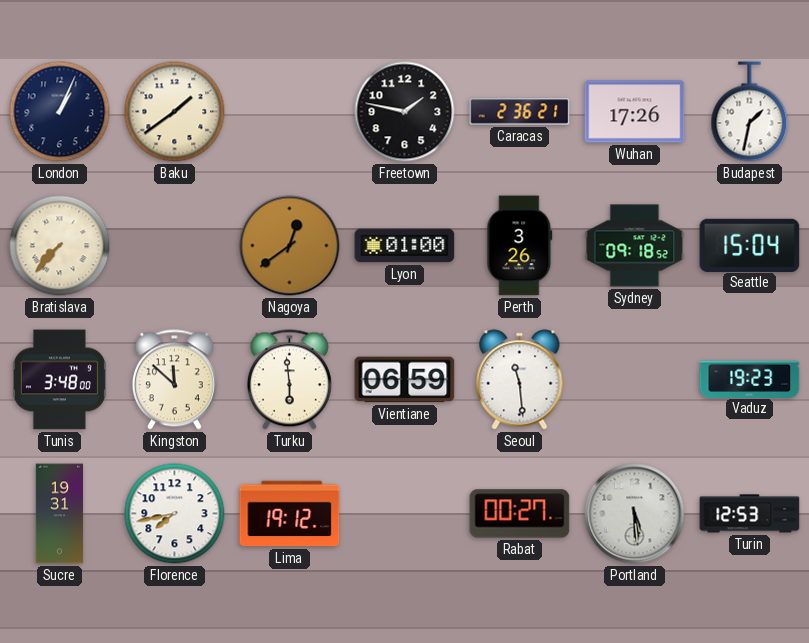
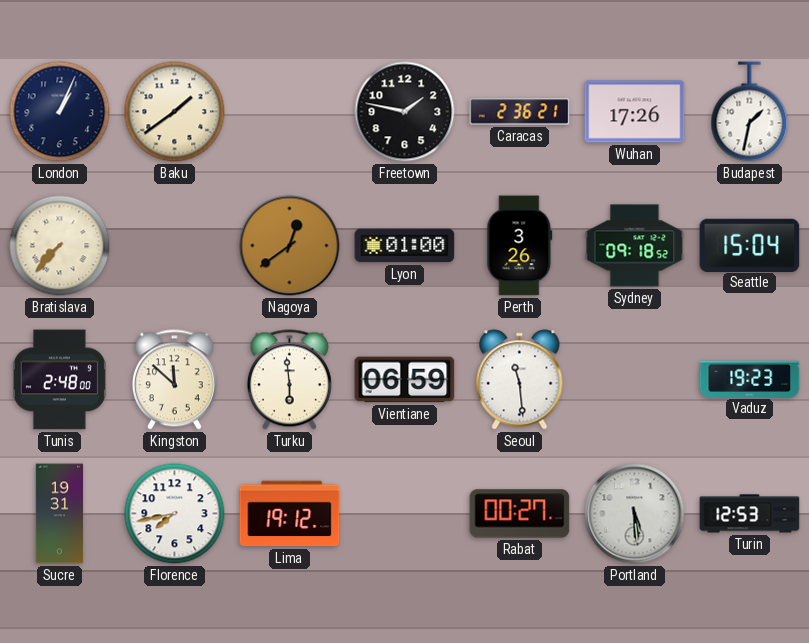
Tunis: 3:48 -> 2:48
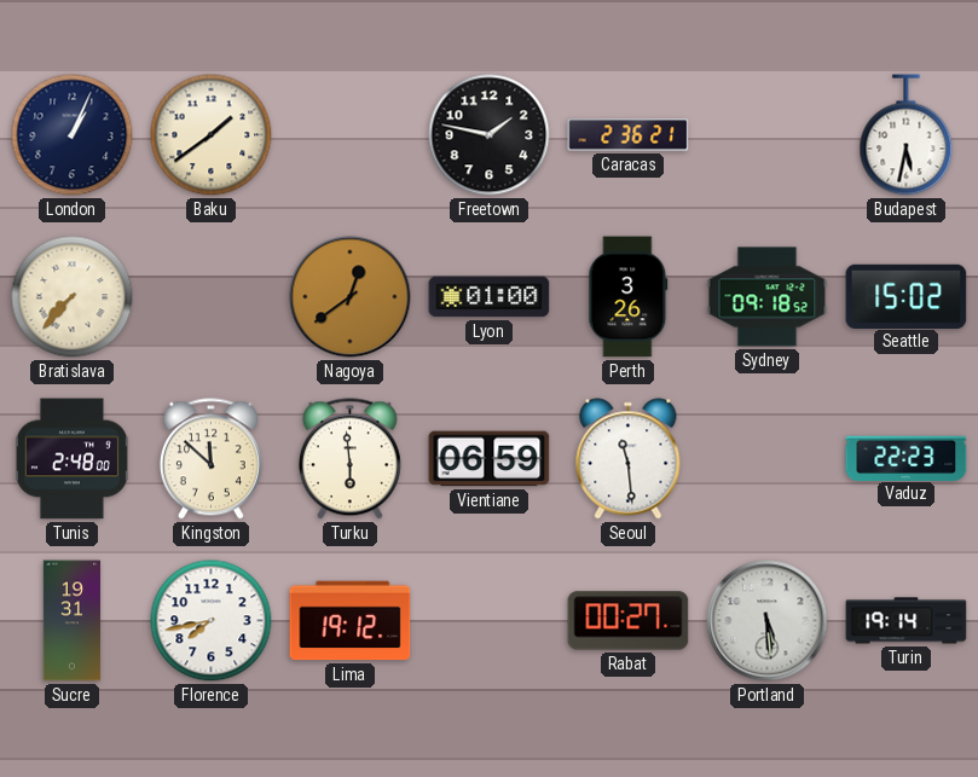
Wuhan: 17:26 -> none
Budapest: 1:32 -> 5:32
Seattle: 15:04 -> 15:02
Vaduz: 19:23 -> 22:23
Turin: 12:53 -> 19:14
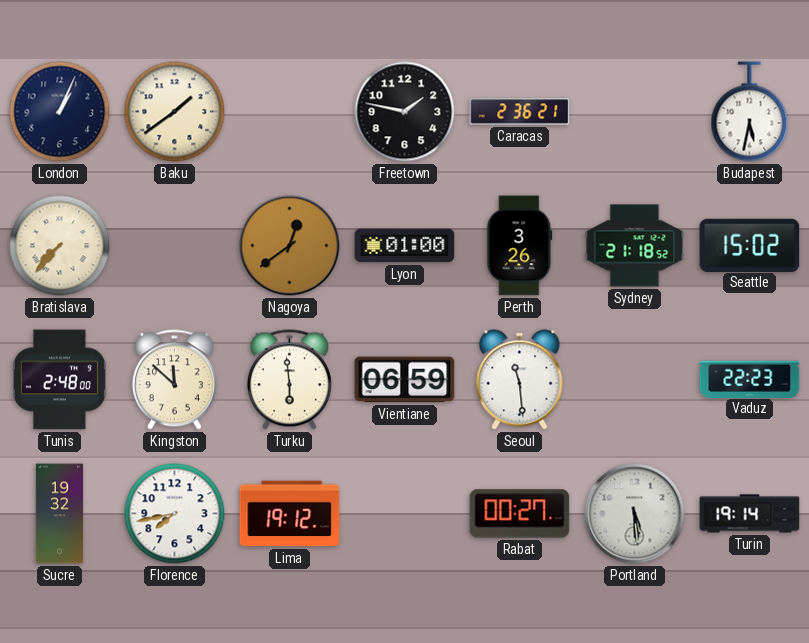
Sydney: 09:18 -> 21:18
Sucre: 19:31 -> 19:32
